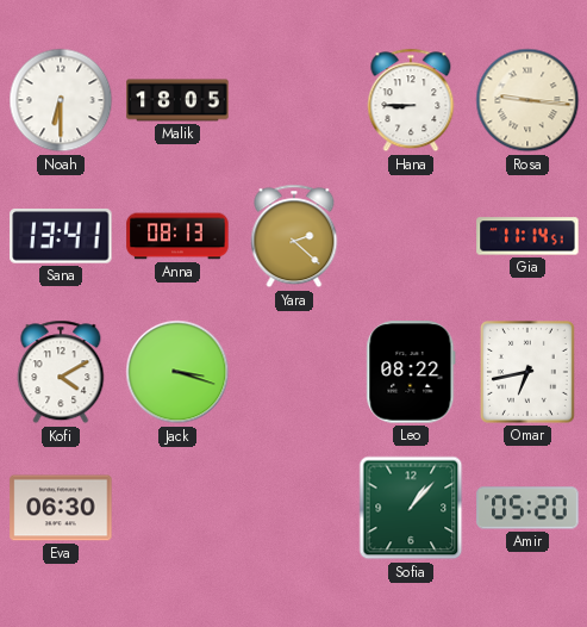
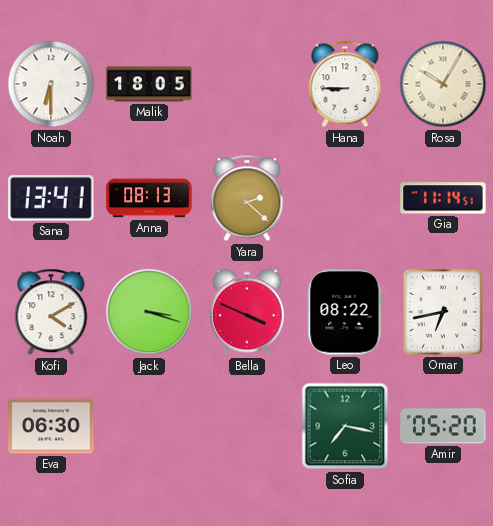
Rosa: 9:16 -> 10:05
Bella: none -> 3:49
Sofia: 1:07 -> 7:17
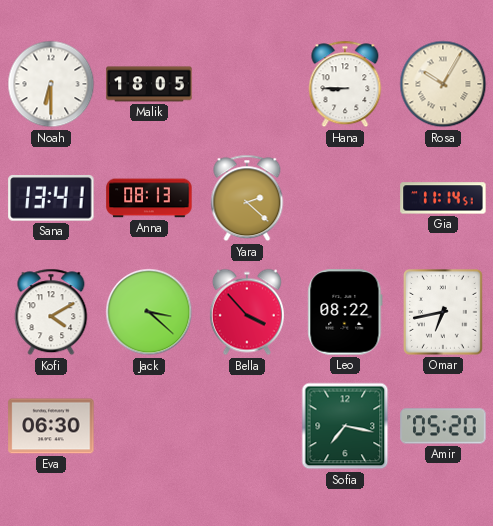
Jack: 3:18 -> 3:22
Bella: 3:49 -> 3:53
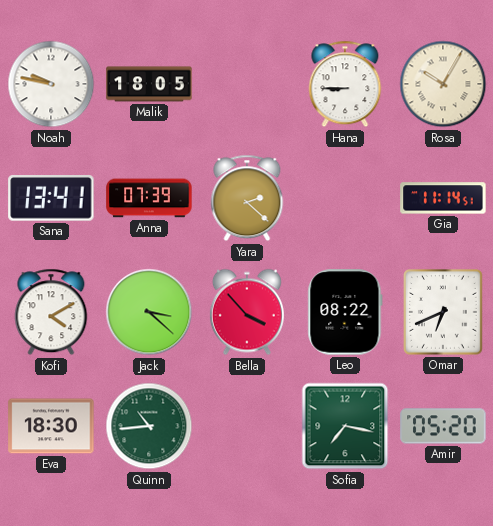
Noah: 6:30 -> 9:47
Anna: 08:13 -> 07:39
Omar: 6:43 -> 6:41
Eva: 06:30 -> 18:30
Quinn: none -> 10:44
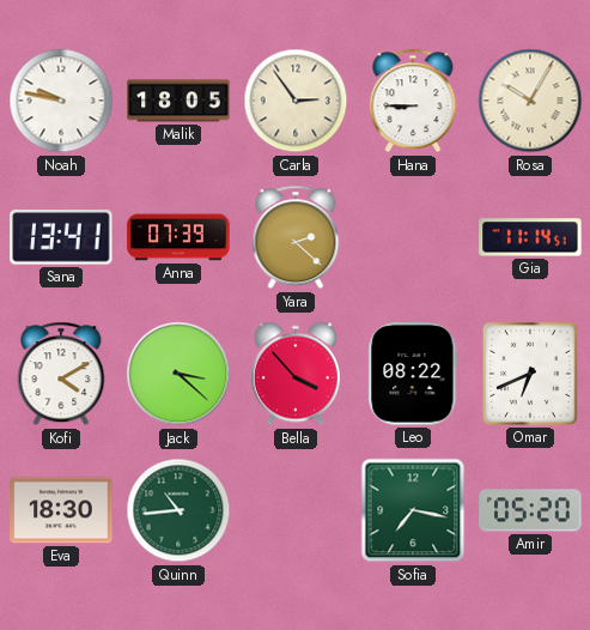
Carla: none -> 2:54
